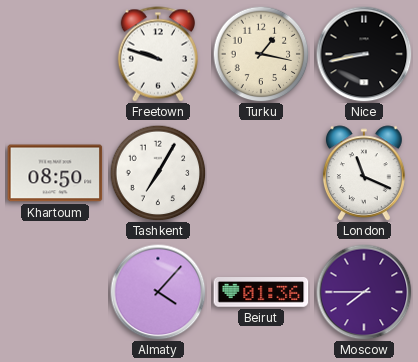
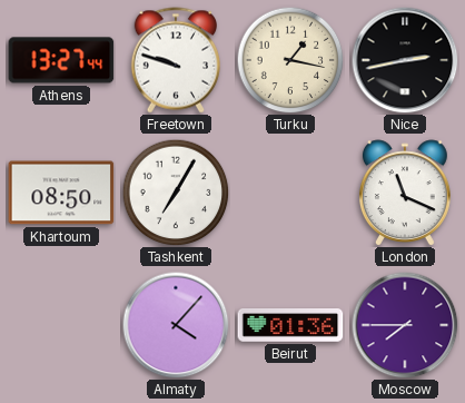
Athens: none -> 13:27
Nice: 8:43 -> 2:43
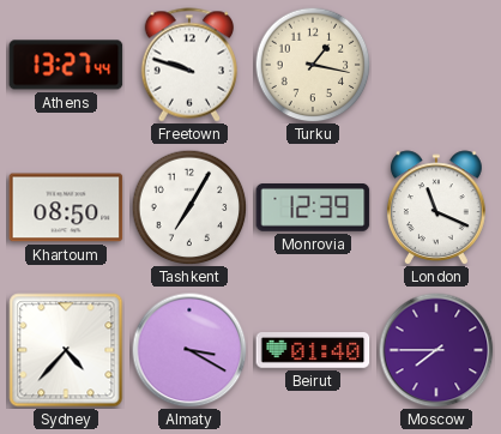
Nice: 2:43 -> none
Monrovia: none -> 12:39
Sydney: none -> 4:37
Almaty: 4:07 -> 3:20
Beirut: 01:36 -> 01:40
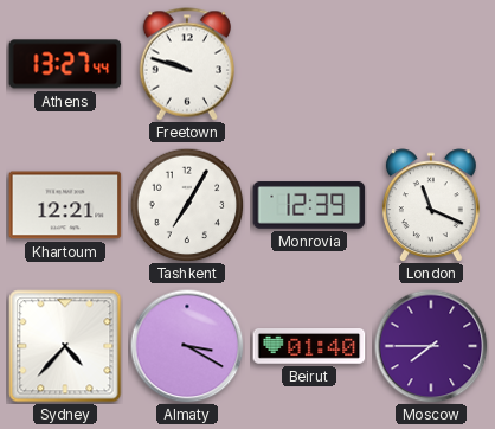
Turku: 1:17 -> none
Khartoum: 08:50 -> 12:21
